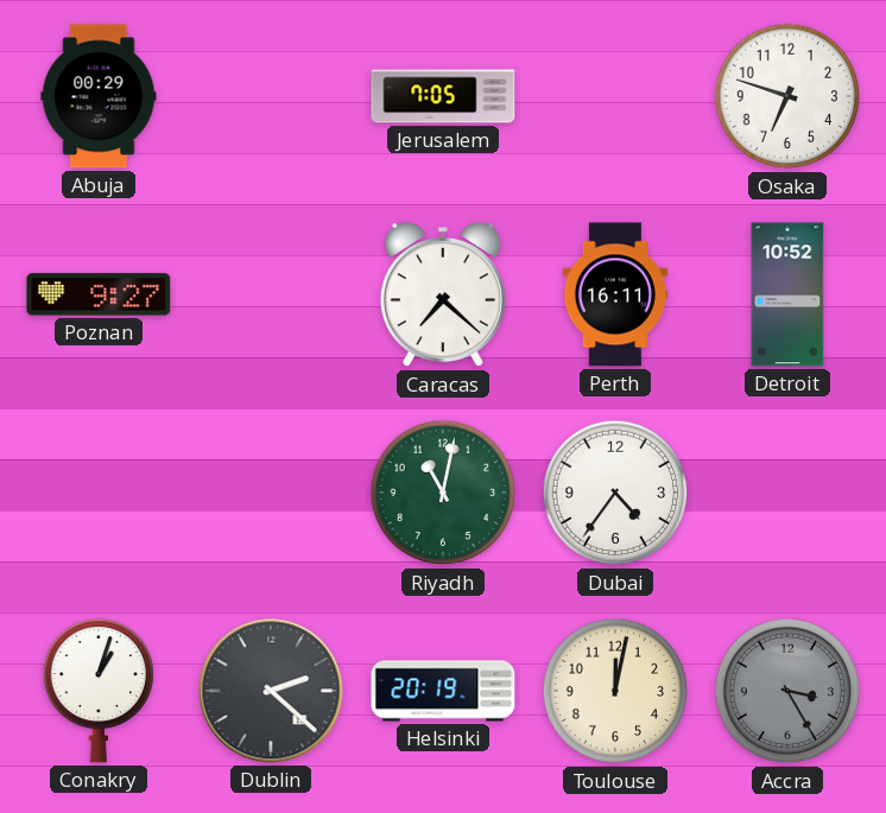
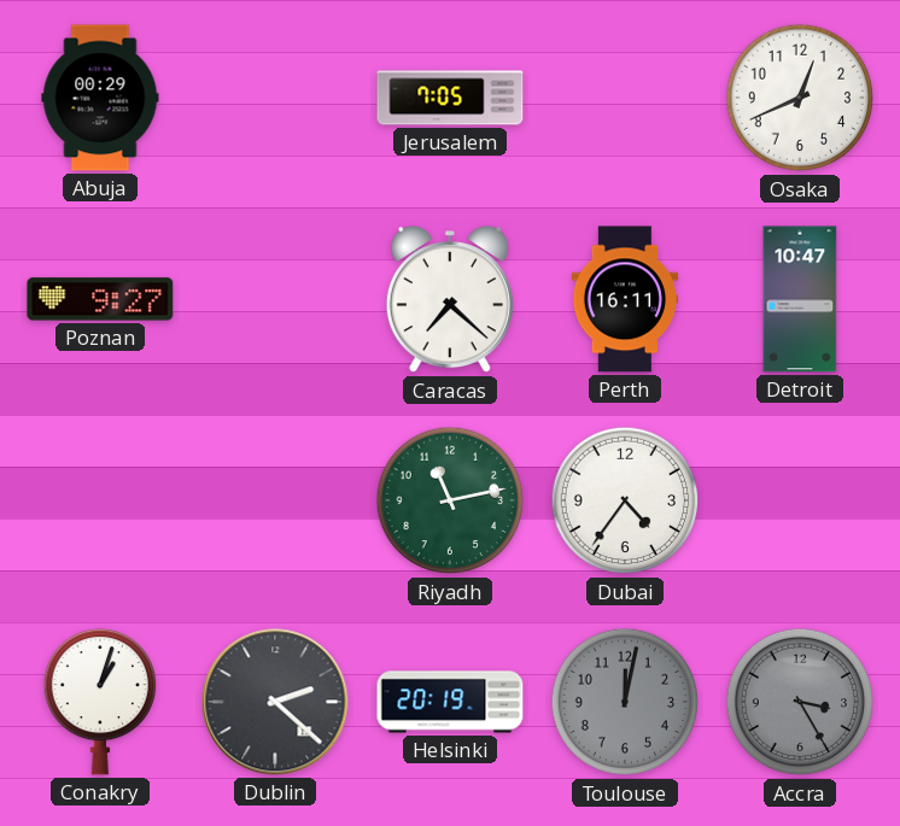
Osaka: 6:48 -> 12:41
Detroit: 10:52 -> 10:47
Riyadh: 11:02 -> 11:13
Toulouse dial: cream -> grey
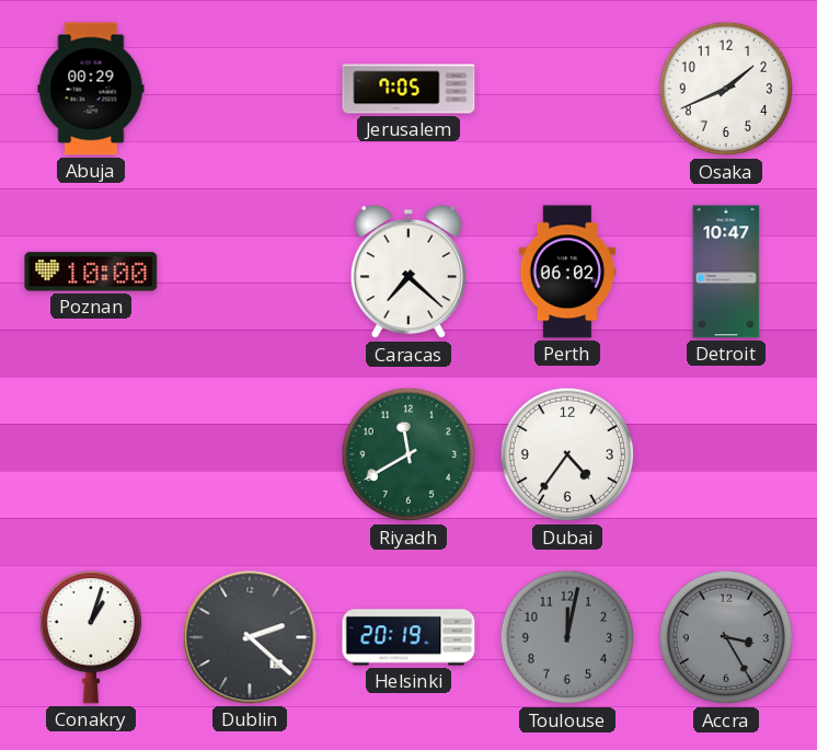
Osaka: 12:41 -> 1:41
Poznan: 9:27 -> 10:00
Perth: 16:11 -> 06:02
Riyadh: 11:13 -> 11:40
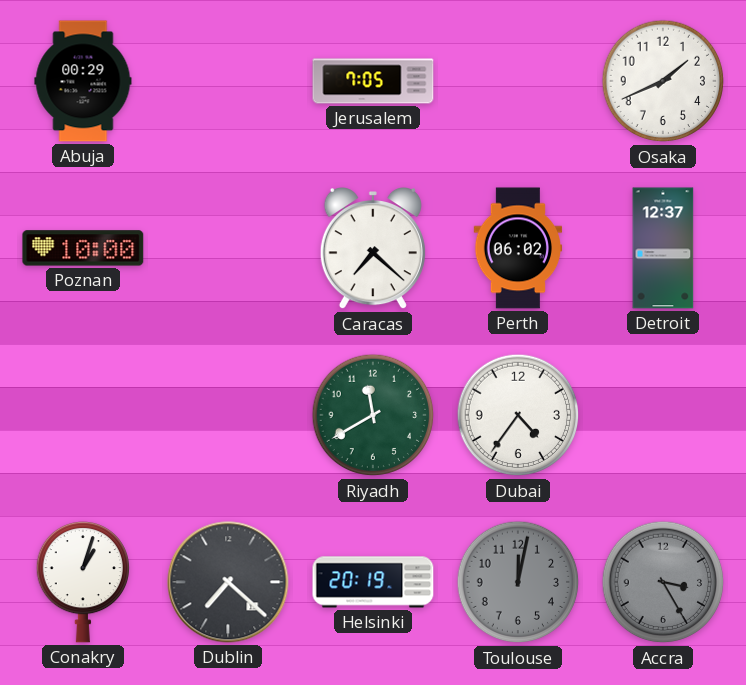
Detroit: 10:47 -> 12:37
Dublin: 2:22 -> 7:22
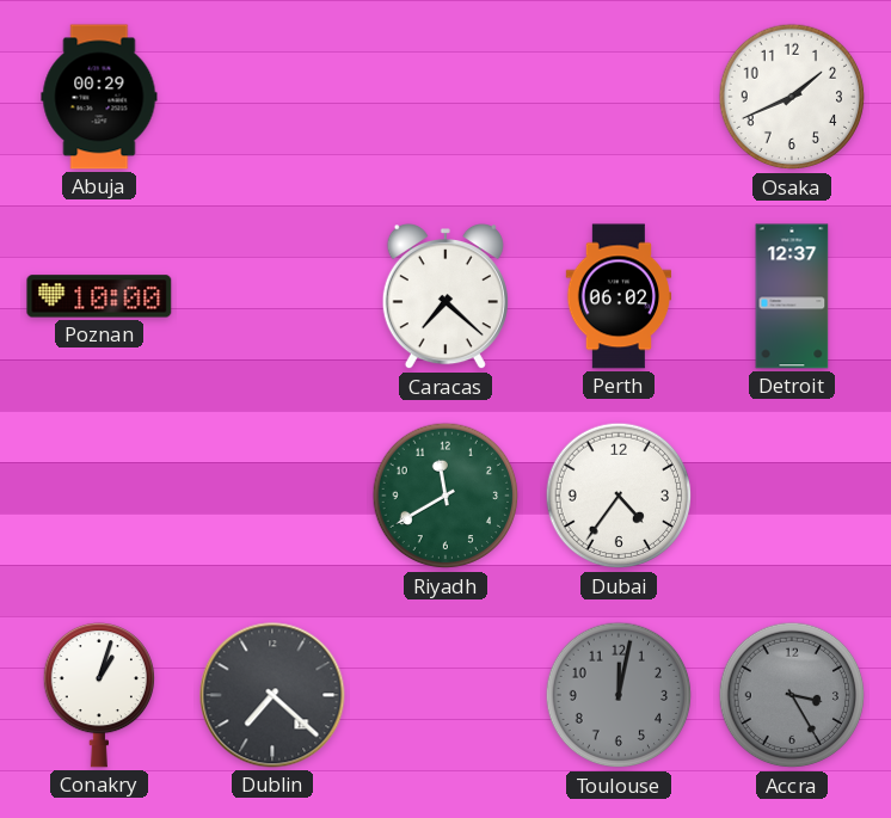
Jerusalem: 7:05 -> none
Helsinki: 20:19 -> none
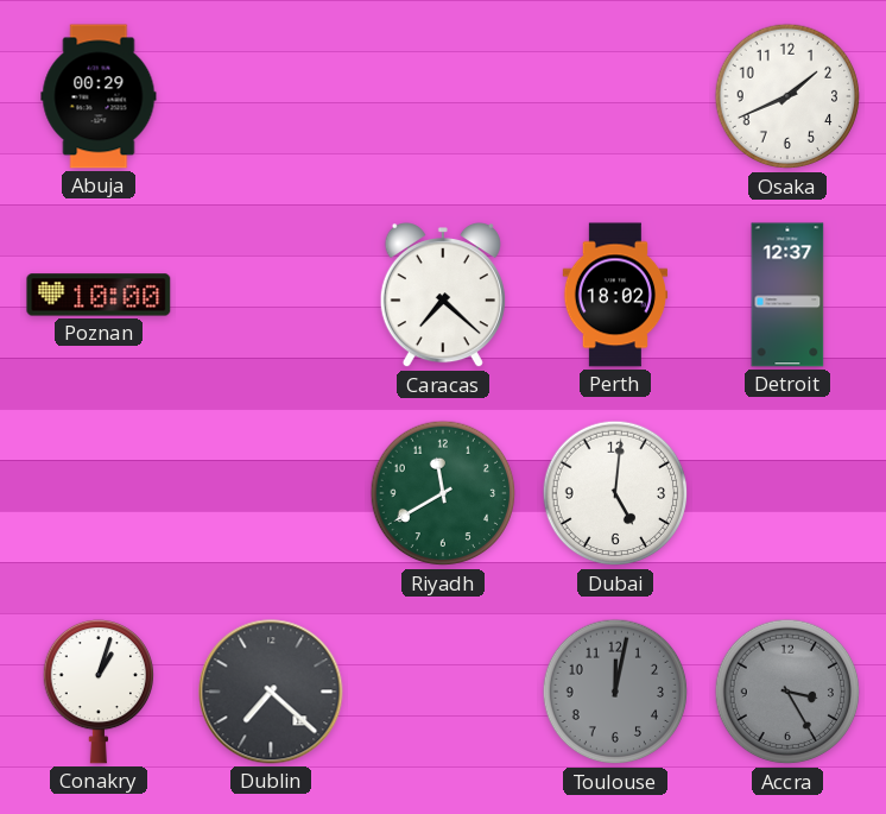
Perth: 06:02 -> 18:02
Dubai: 4:36 -> 5:01
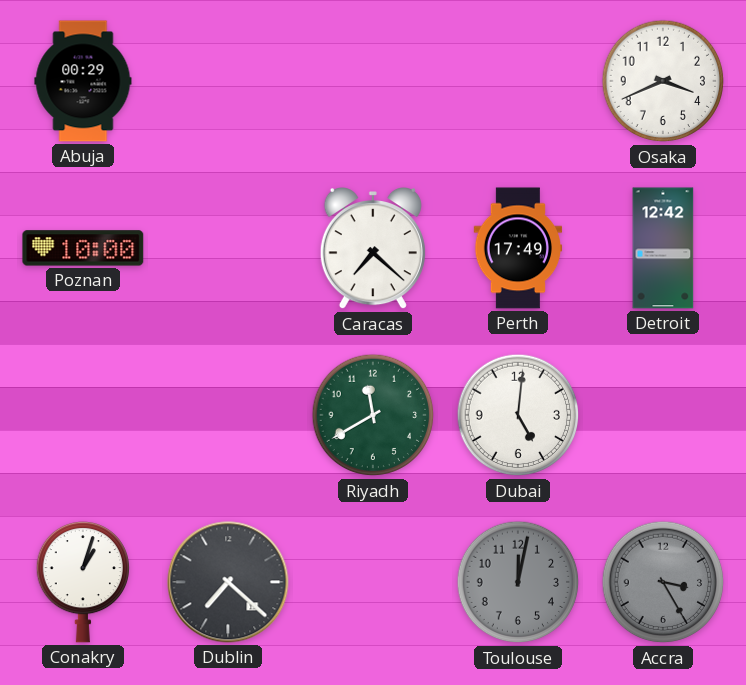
Osaka: 1:41 -> 3:41
Perth: 18:02 -> 17:49
Detroit: 12:37 -> 12:42
